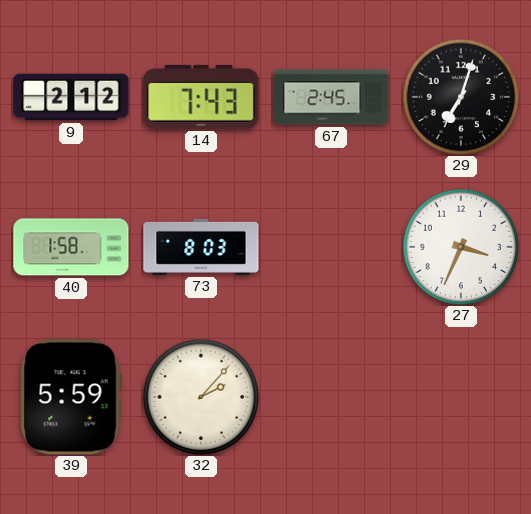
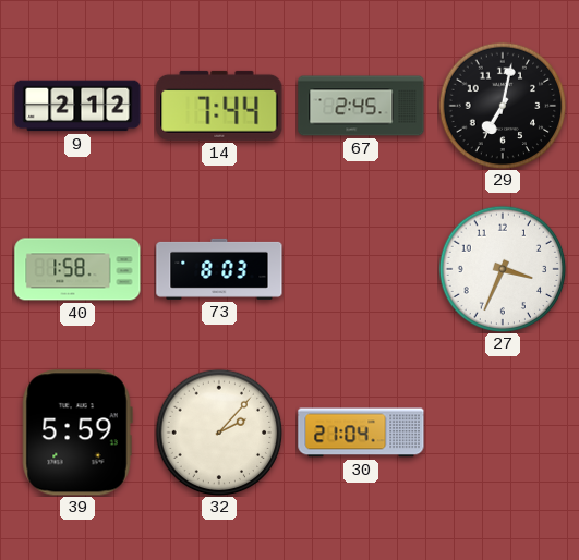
14: 7:43 -> 7:44
29: 7:03 -> 7:02
30: none -> 21:04
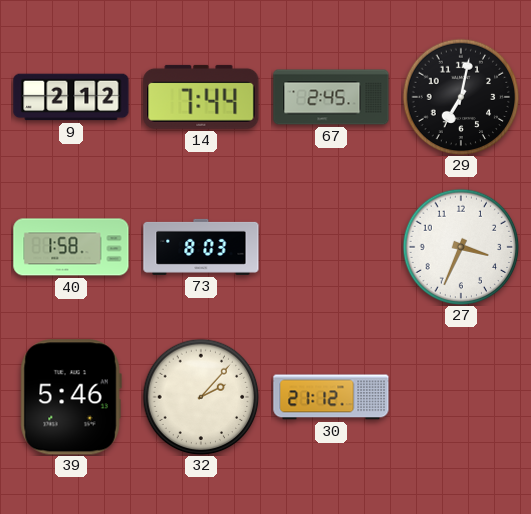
39: 5:59 -> 5:46
30: 21:04 -> 21:12
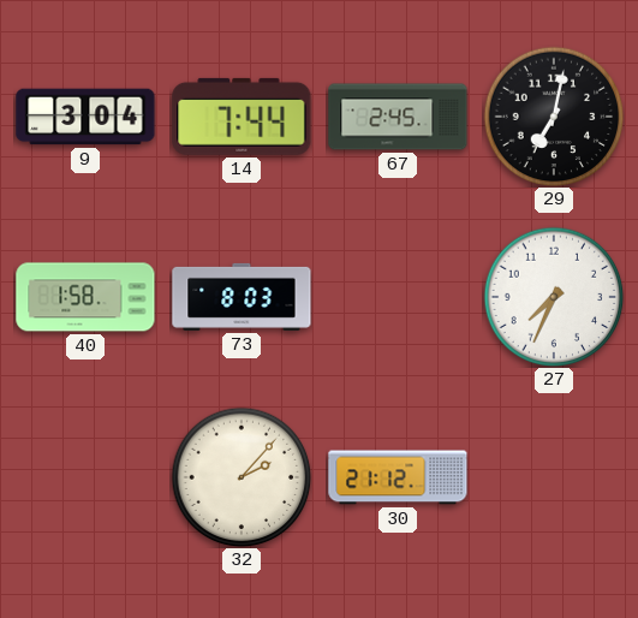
9: 2:12 -> 3:04
27: 3:34 -> 7:34
39: 5:46 -> none
